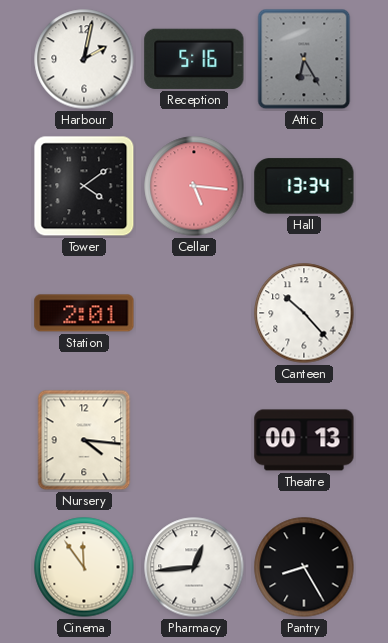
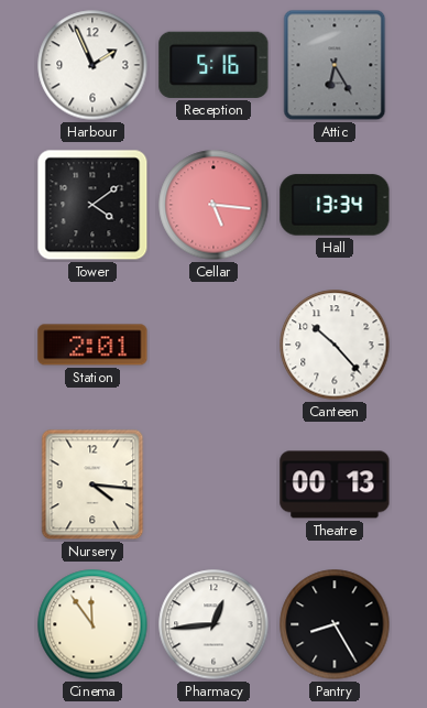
Harbour: 2:02 -> 1:56
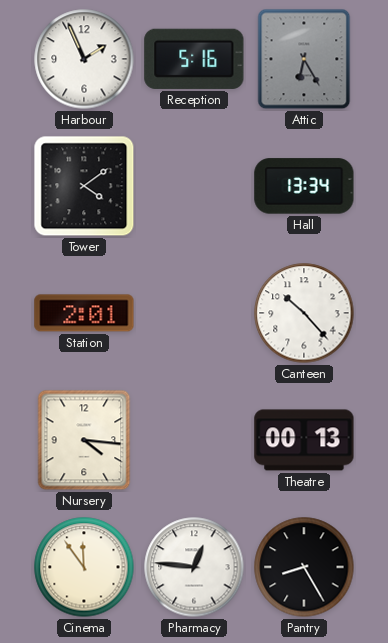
Cellar: 5:16 -> none
Pharmacy: 12:44 -> 12:46
